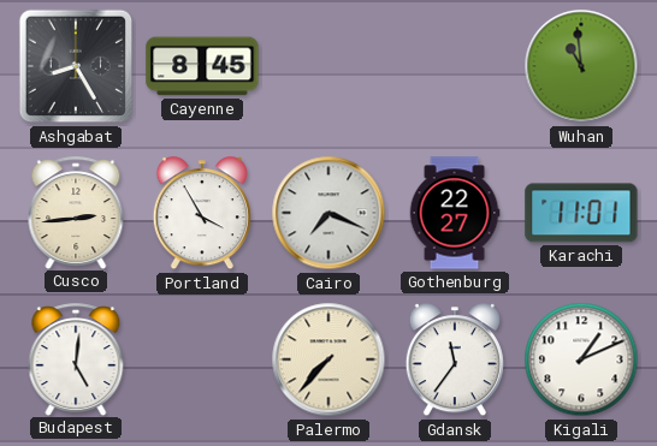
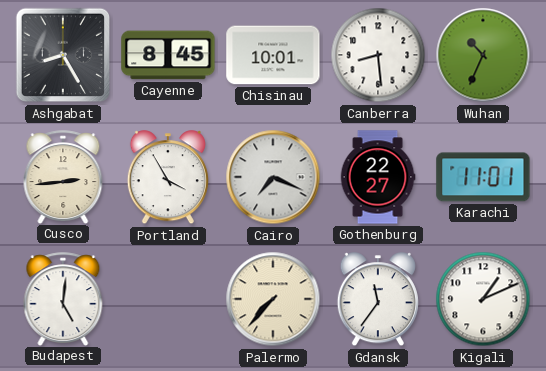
Chisinau: none -> 10:01
Canberra: none -> 8:29
Wuhan: 10:59 -> 10:34
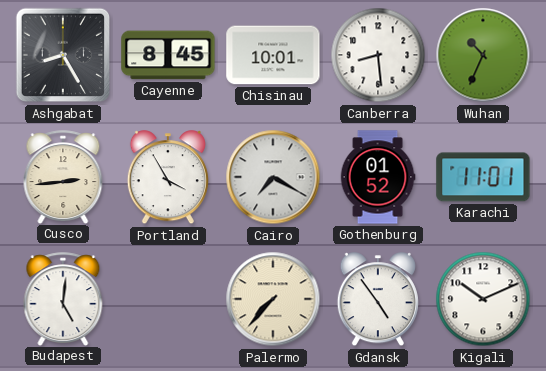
Cairo: 7:19 -> 7:20
Gothenburg: 22:27 -> 01:52
Gdansk: 11:36 -> 4:54
Kigali: 1:11 -> 10:11
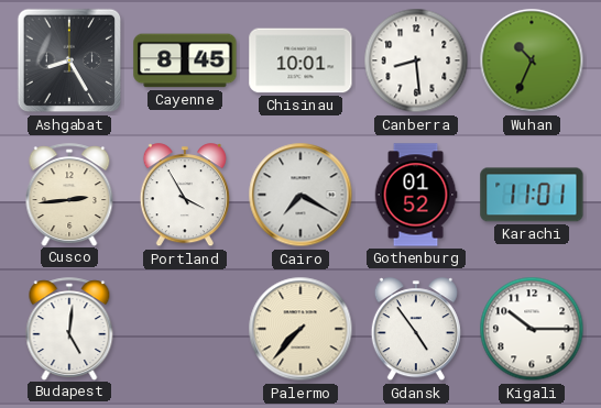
Kigali: 10:11 -> 10:15
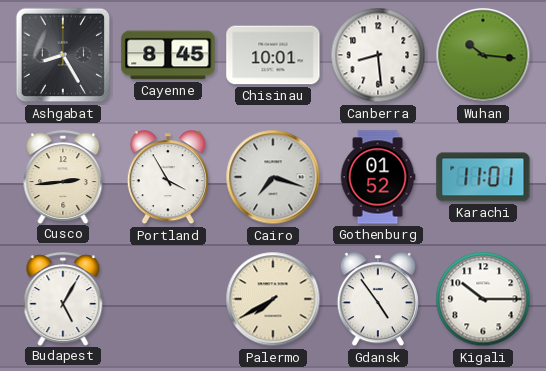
Wuhan: 10:34 -> 10:16
Cairo: 7:20 -> 7:18
Budapest: 5:01 -> 5:05
Palermo: 7:37 -> 7:40
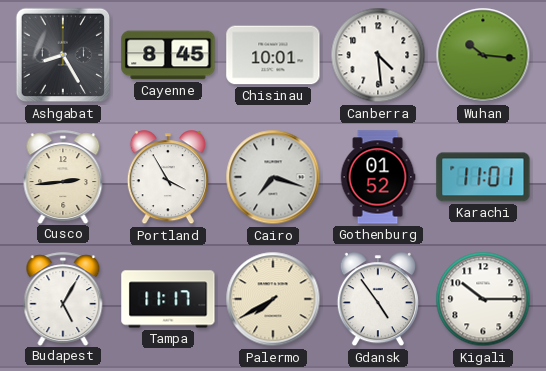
Canberra: 8:29 -> 4:29
Tampa: none -> 11:17
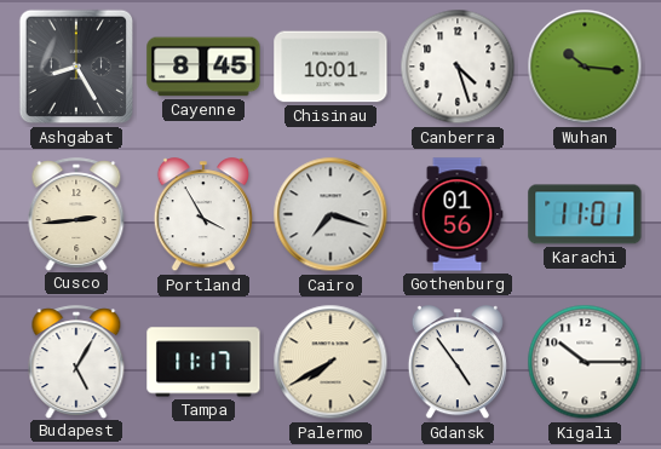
Canberra: 4:29 -> 4:27
Gothenburg: 01:52 -> 01:56
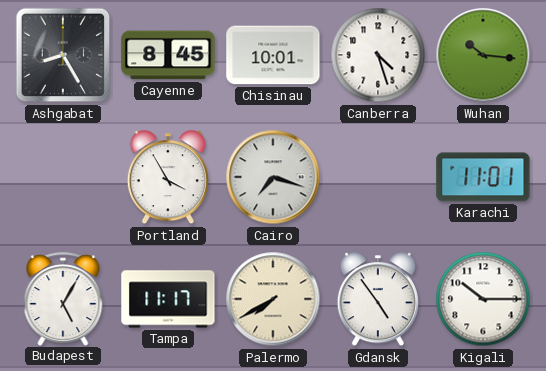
Cusco: 2:44 -> none
Gothenburg: 01:56 -> none
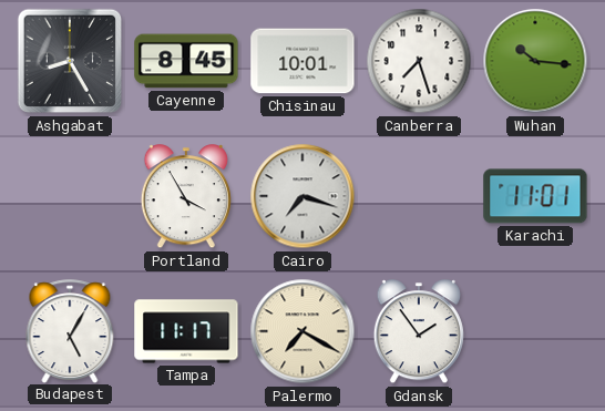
Canberra: 4:27 -> 7:27
Palermo: 7:40 -> 7:20
Gdansk: 4:54 -> 1:54
Kigali: 10:15 -> none
